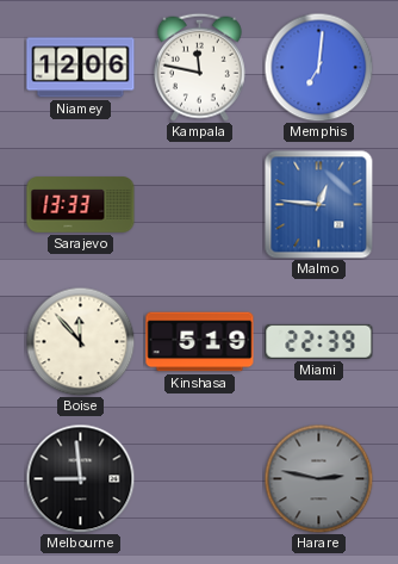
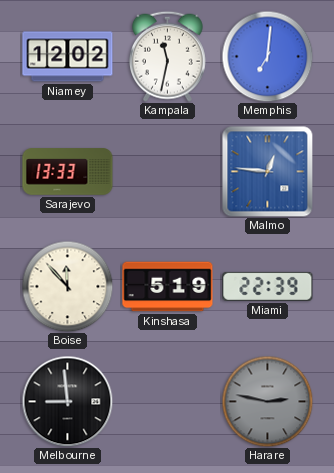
Niamey: 12:06 -> 12:02
Kampala: 11:47 -> 11:32
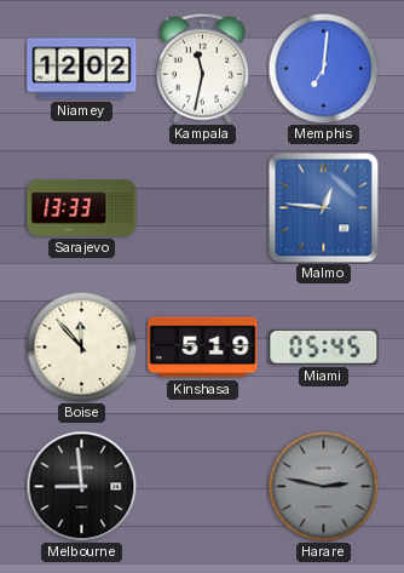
Miami: 22:39 -> 05:45
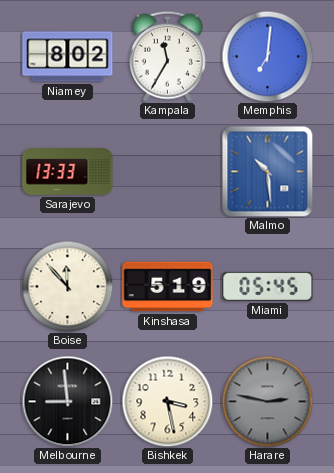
Niamey: 12:02 -> 8:02
Kampala: 11:32 -> 11:35
Malmo: 12:46 -> 10:29
Bishkek: none -> 3:28
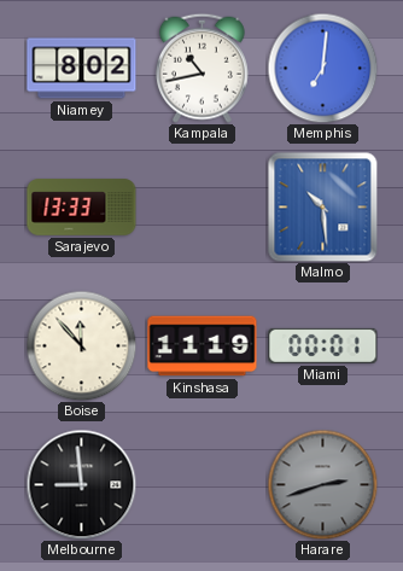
Kampala: 11:35 -> 10:43
Kinshasa: 5:19 -> 11:19
Miami: 05:45 -> 00:01
Bishkek: 3:28 -> none
Harare: 2:47 -> 2:42
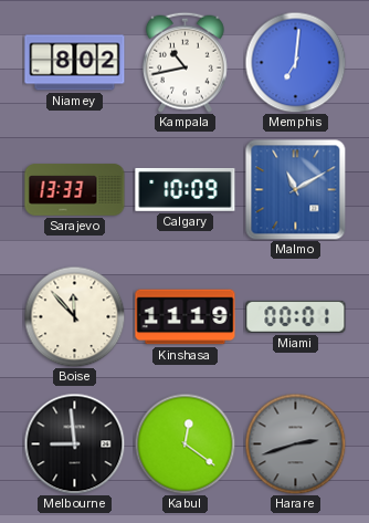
Calgary: none -> 10:09
Malmo: 10:29 -> 11:10
Kabul: none -> 12:21
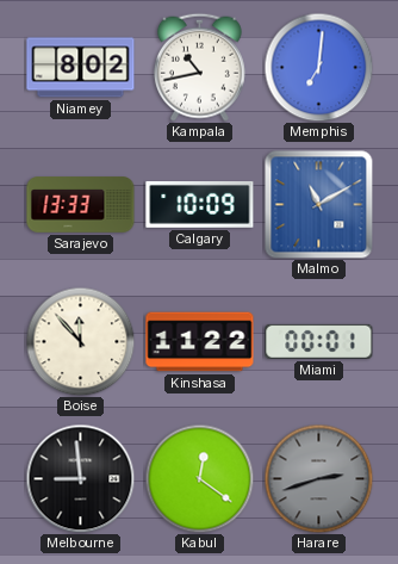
Kinshasa: 11:19 -> 11:22
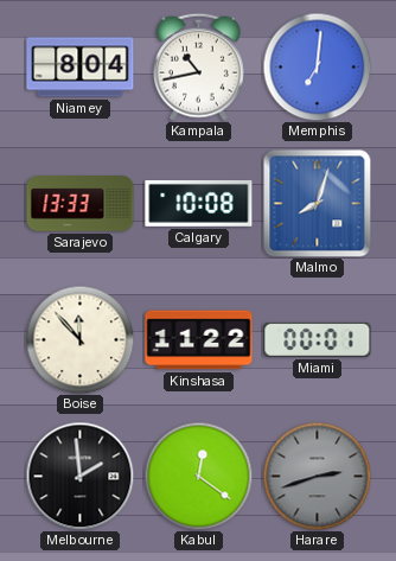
Niamey: 8:02 -> 8:04
Calgary: 10:09 -> 10:08
Malmo: 11:10 -> 8:03
Melbourne: 8:59 -> 1:59
